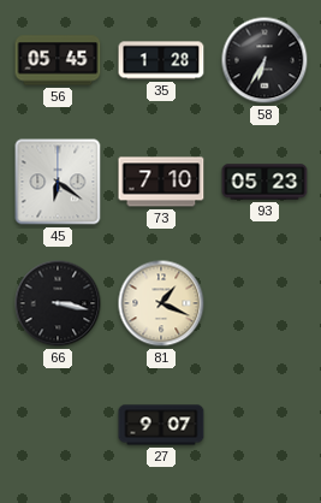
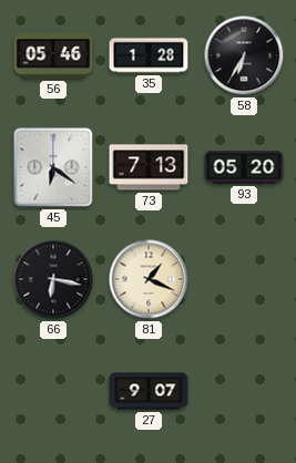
56: 05:45 -> 05:46
73: 7:10 -> 7:13
93: 05:23 -> 05:20
66: 3:17 -> 6:17
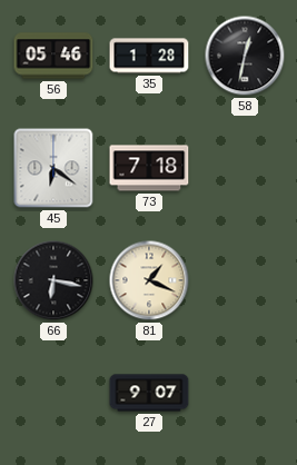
58: 6:35 -> 12:32
73: 7:13 -> 7:18
93: 05:20 -> none
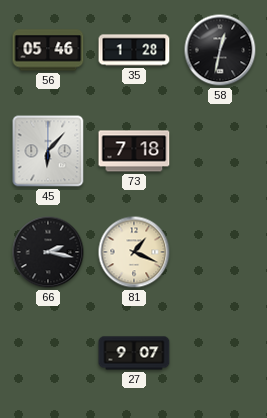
45: 6:21 -> 6:07
66: 6:17 -> 2:17
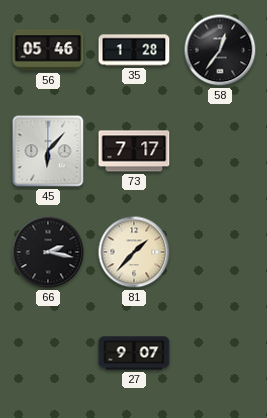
58: 12:32 -> 12:36
73: 7:18 -> 7:17
81: 1:19 -> 1:37
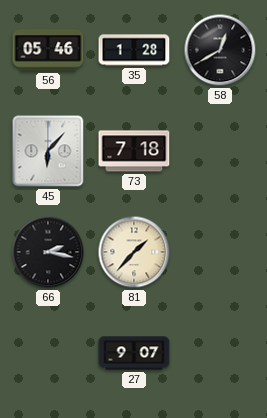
58: 12:36 -> 12:40
73: 7:17 -> 7:18
